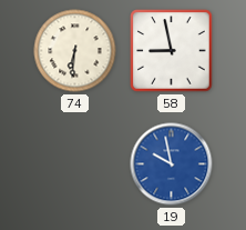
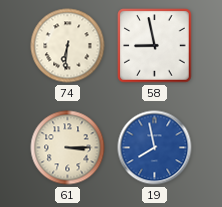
61: none -> 3:15
19: 9:58 -> 7:58
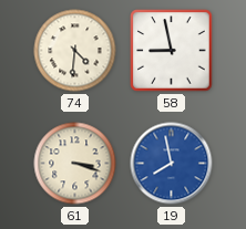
74: 6:31 -> 4:31
61: 3:15 -> 3:18
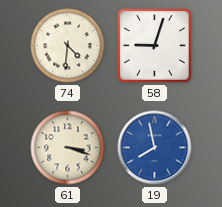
58: 8:58 -> 9:03
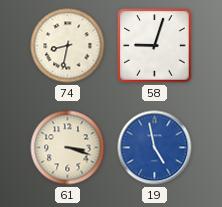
74: 4:31 -> 8:32
19: 7:58 -> 4:58
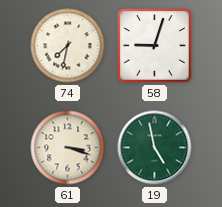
74: 8:32 -> 7:32
19 dial: blue -> green
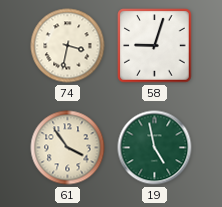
74: 7:32 -> 3:32
61: 3:18 -> 3:54
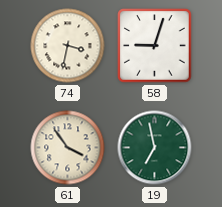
19: 4:58 -> 6:58
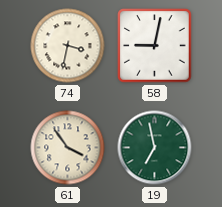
58: 9:03 -> 9:02
